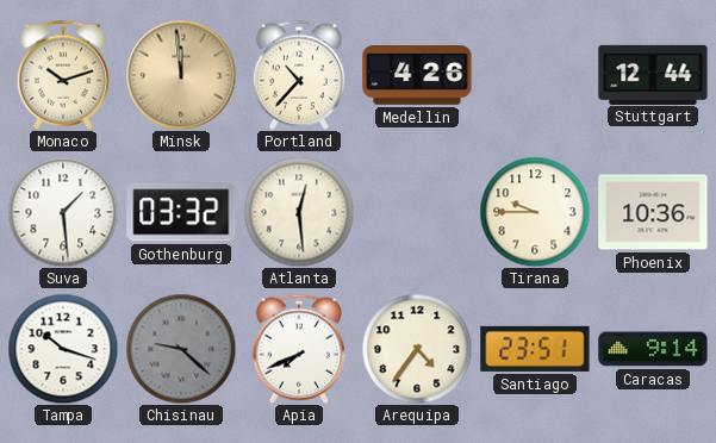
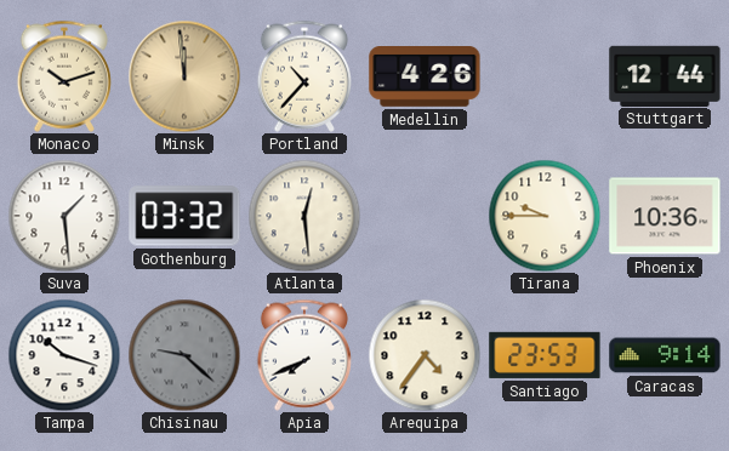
Santiago: 23:51 -> 23:53
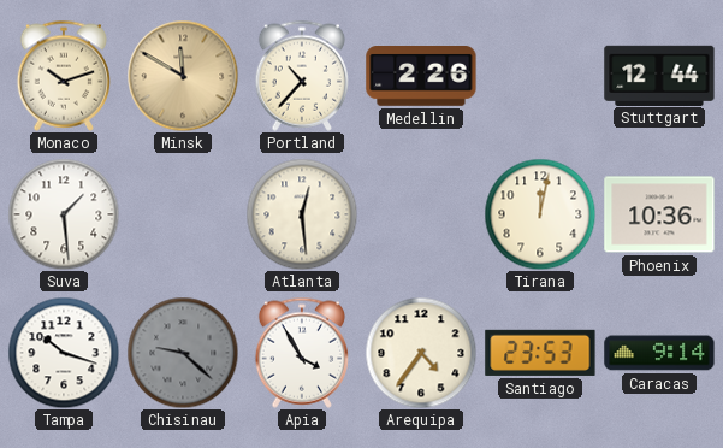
Minsk: 11:59 -> 11:50
Medellin: 4:26 -> 2:26
Gothenburg: 03:32 -> none
Tirana: 9:45 -> 12:02
Apia: 7:41 -> 3:55
